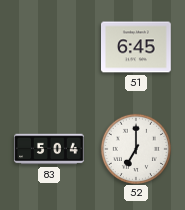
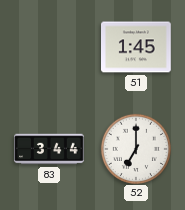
51: 6:45 -> 1:45
83: 5:04 -> 3:44
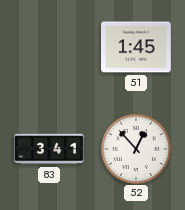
83: 3:44 -> 3:41
52: 7:00 -> 12:53
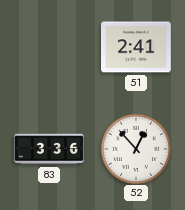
51: 1:45 -> 2:41
83: 3:41 -> 3:36
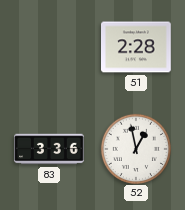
51: 2:41 -> 2:28
52: 12:53 -> 12:58
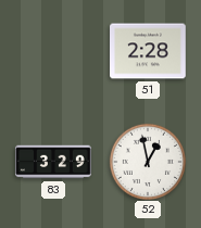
83: 3:36 -> 3:29
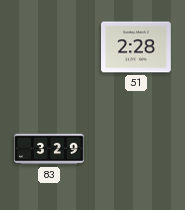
52: 12:58 -> none
